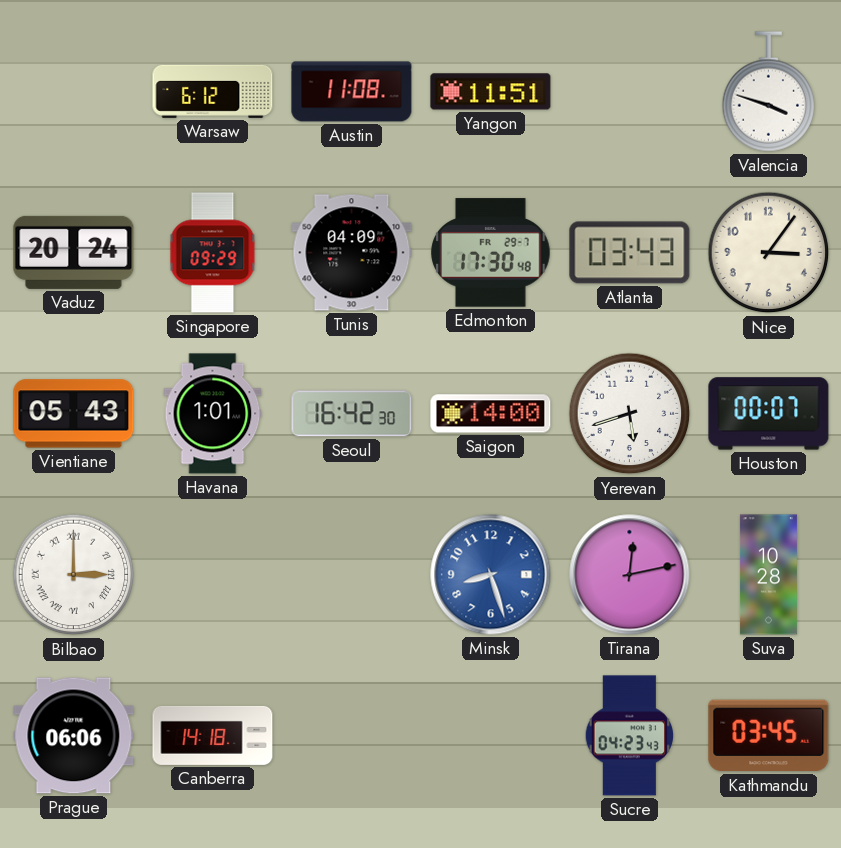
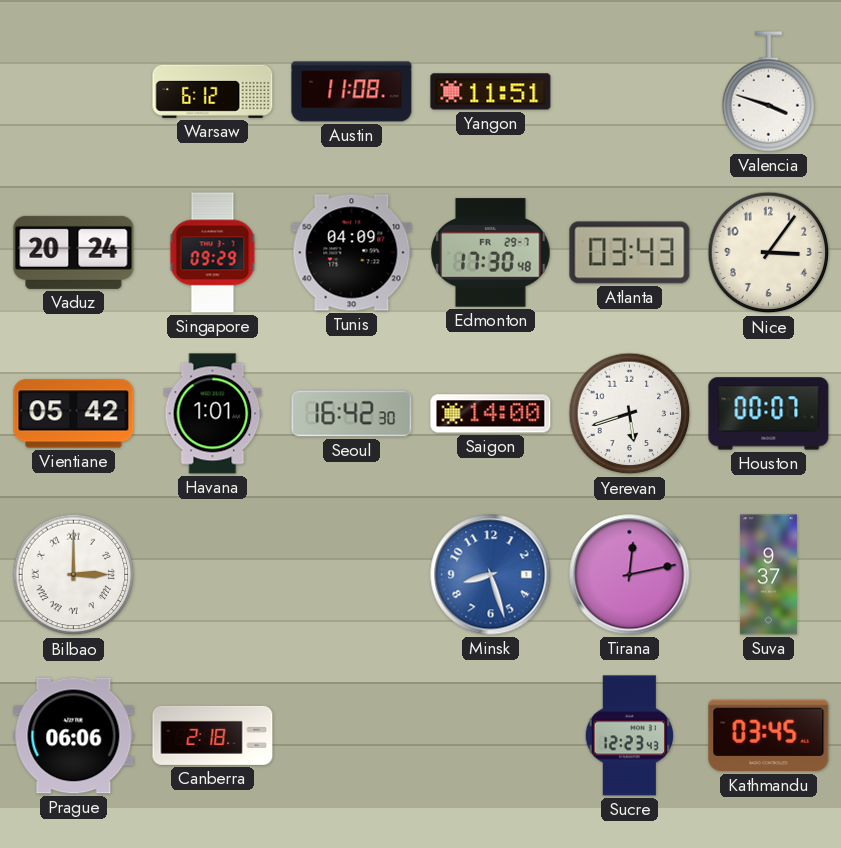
Vientiane: 05:43 -> 05:42
Suva: 10:28 -> 9:37
Canberra: 14:18 -> 2:18
Sucre: 04:23 -> 12:23
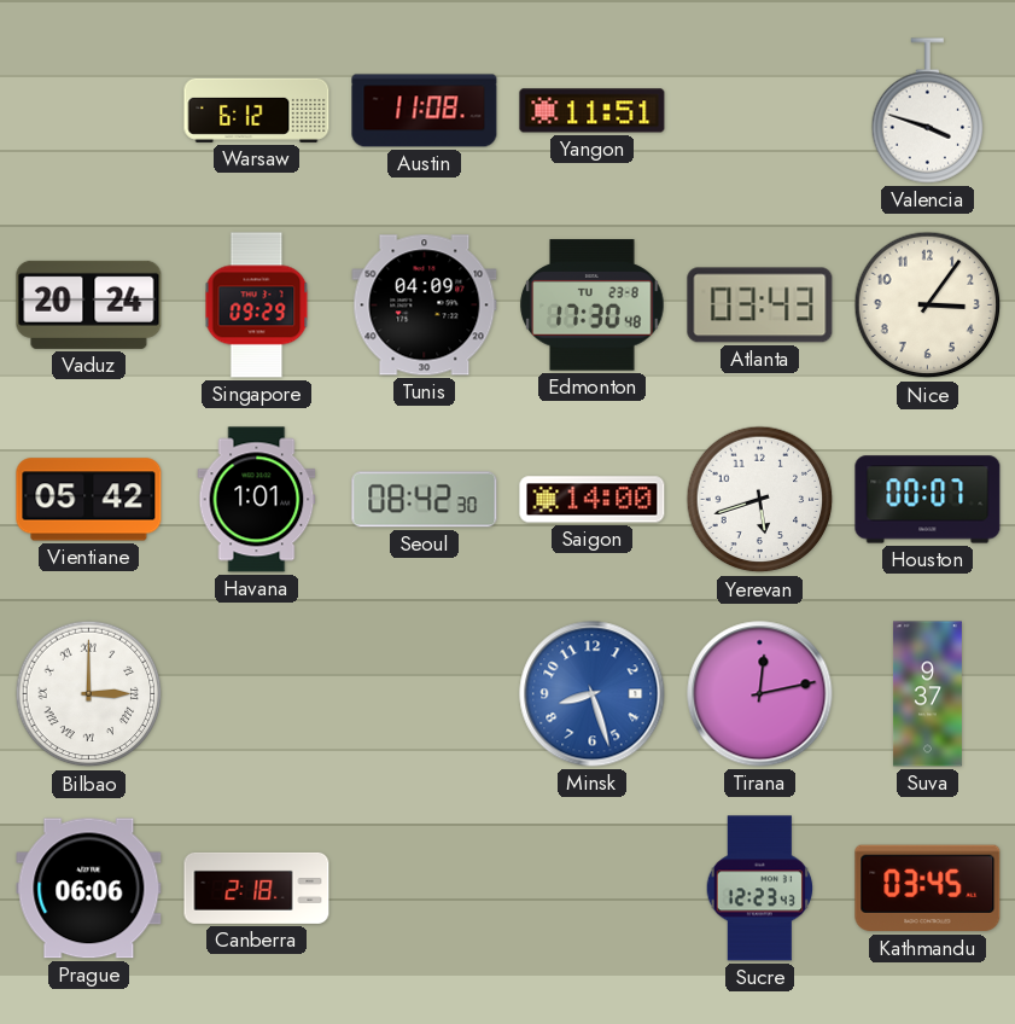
Edmonton date: FR 29-7 -> TU 23-8
Seoul: 16:42 -> 08:42
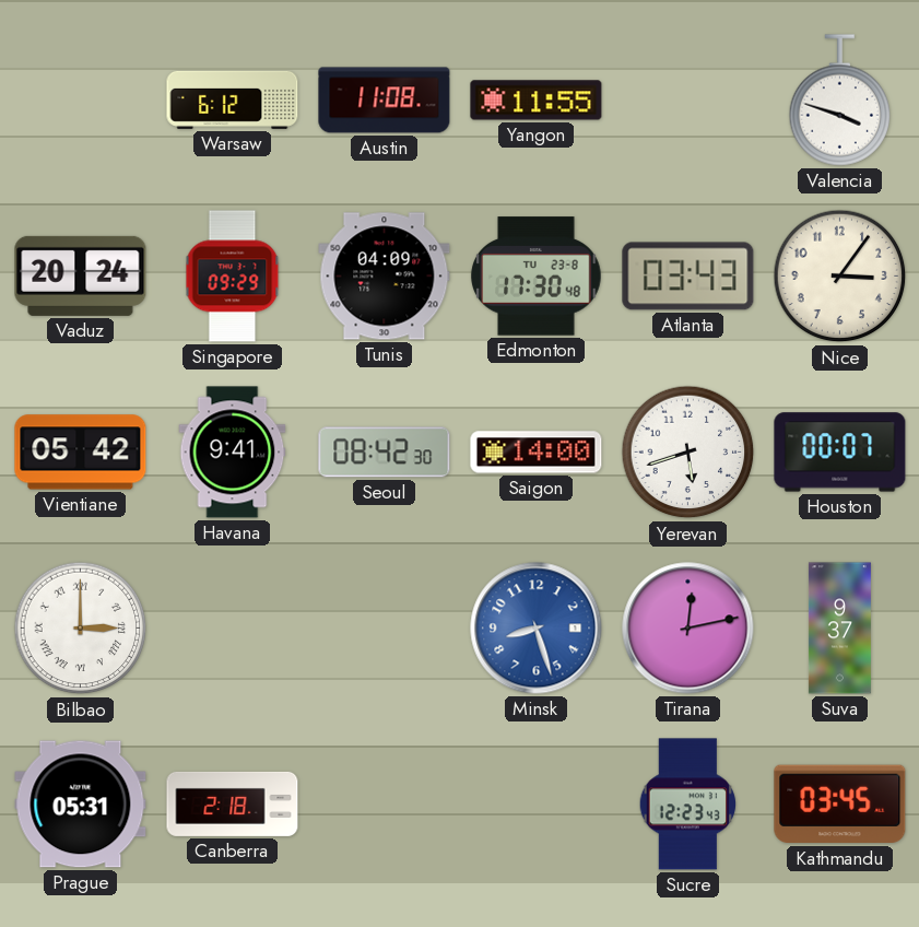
Yangon: 11:51 -> 11:55
Havana: 1:01 -> 9:41
Prague: 06:06 -> 05:31
